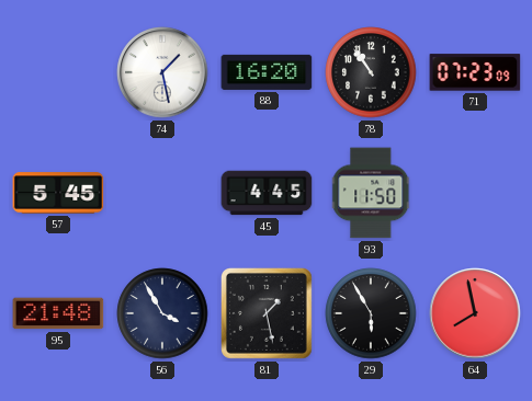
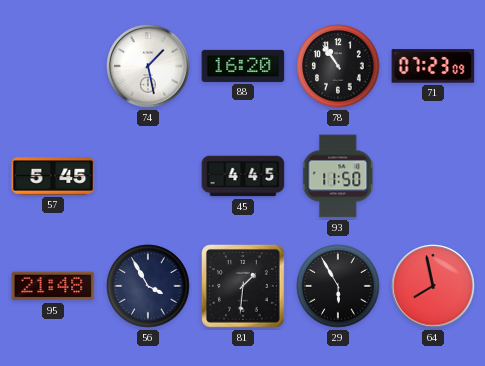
81: 1:28 -> 1:31
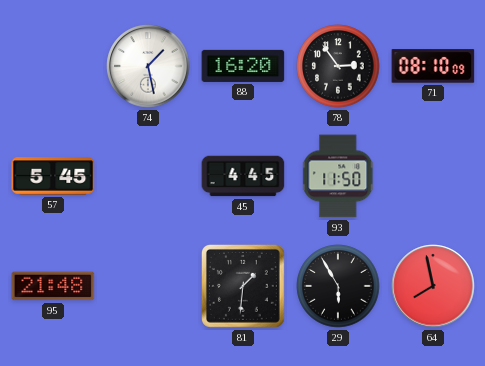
78: 10:54 -> 2:54
71: 07:23 -> 08:10
56: 3:55 -> none
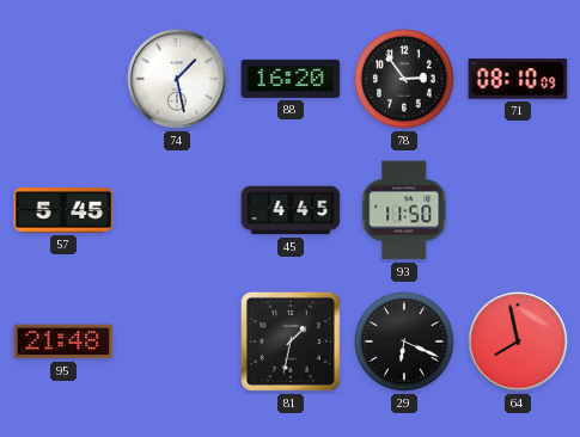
81: 1:31 -> 1:32
29: 5:55 -> 6:19
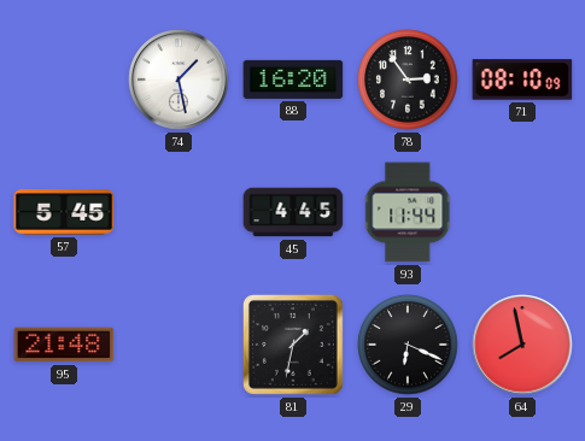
93: 11:50 -> 11:44
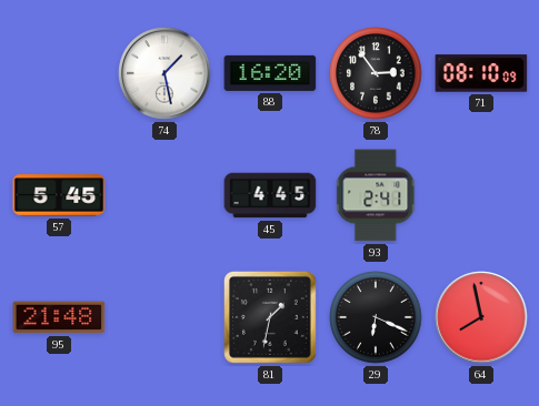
93: 11:44 -> 2:41
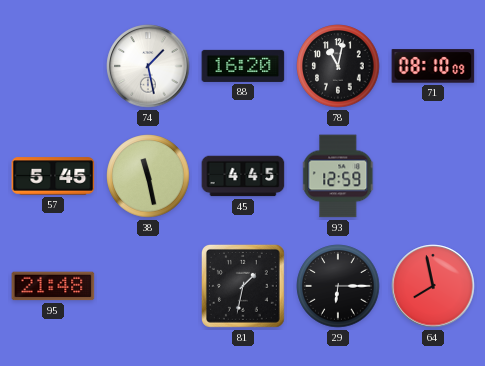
78: 2:54 -> 11:02
38: none -> 11:28
93: 2:41 -> 12:59
29: 6:19 -> 6:15
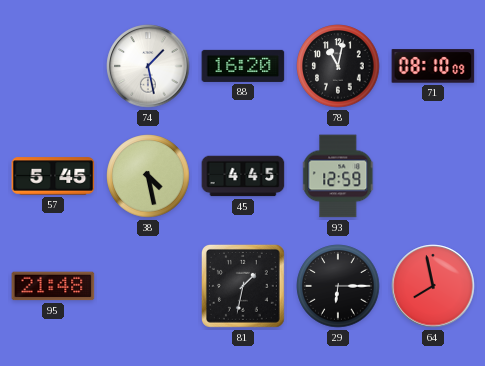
38: 11:28 -> 4:28
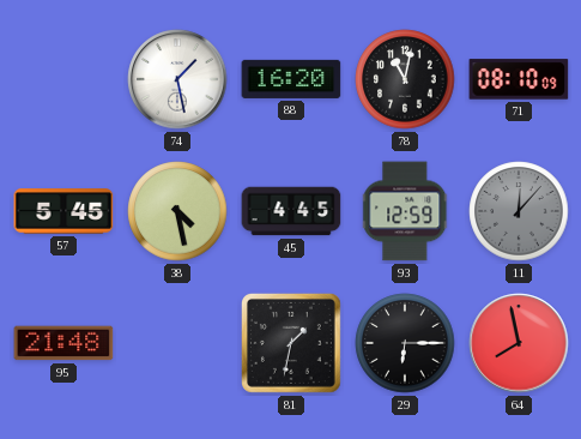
11: none -> 12:07
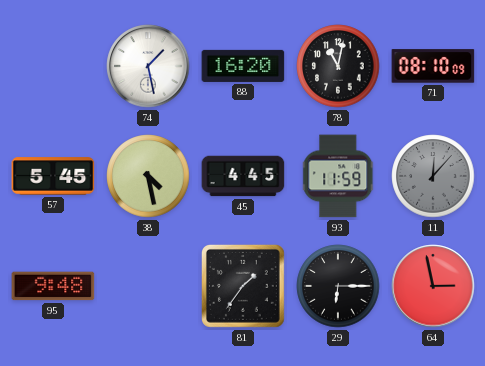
93: 12:59 -> 11:59
95: 21:48 -> 9:48
81: 1:32 -> 1:36
64: 7:58 -> 2:58
